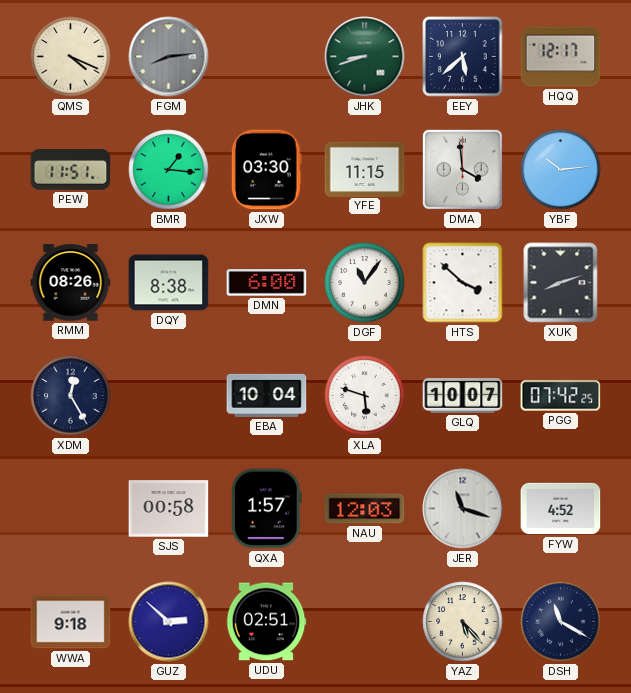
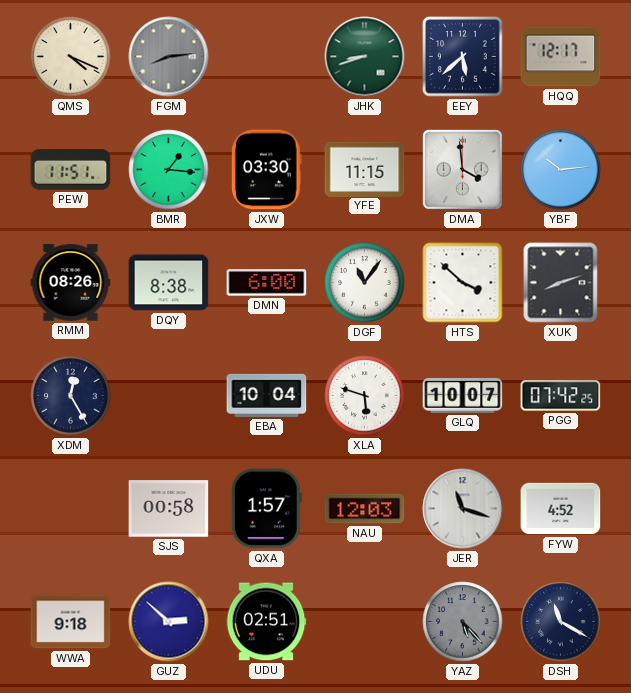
YAZ dial: cream -> grey
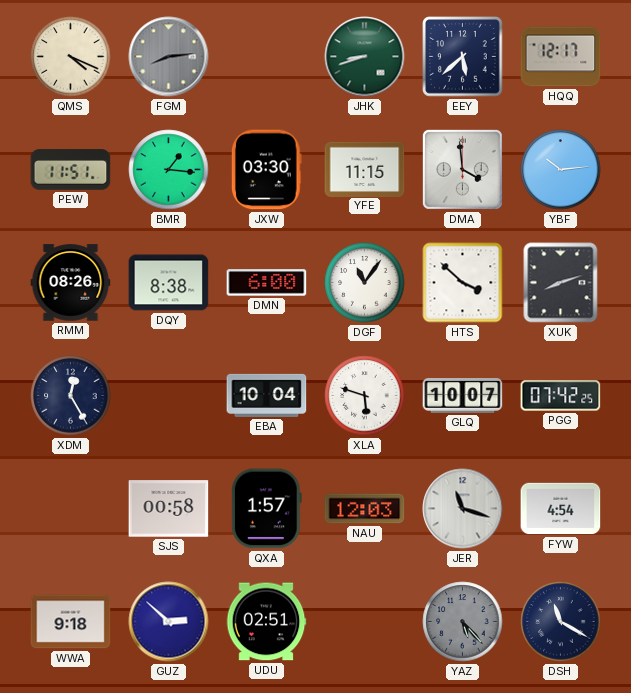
FYW: 4:52 -> 4:54
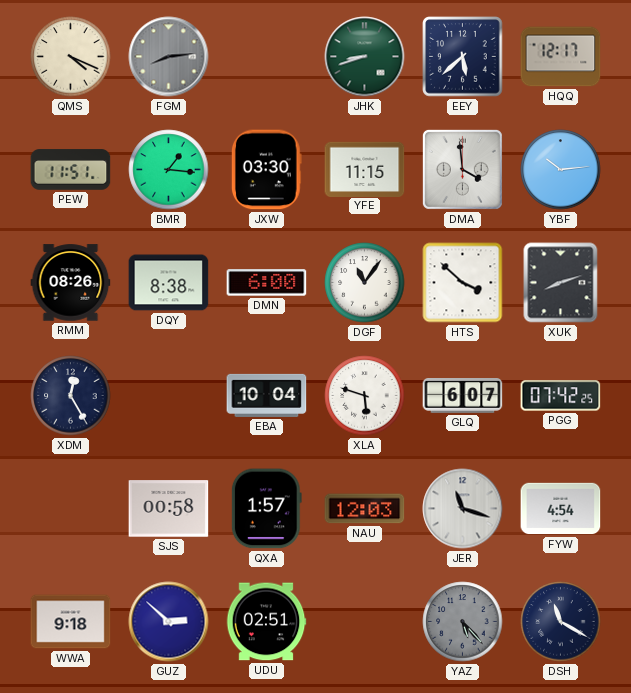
GLQ: 10:07 -> 6:07
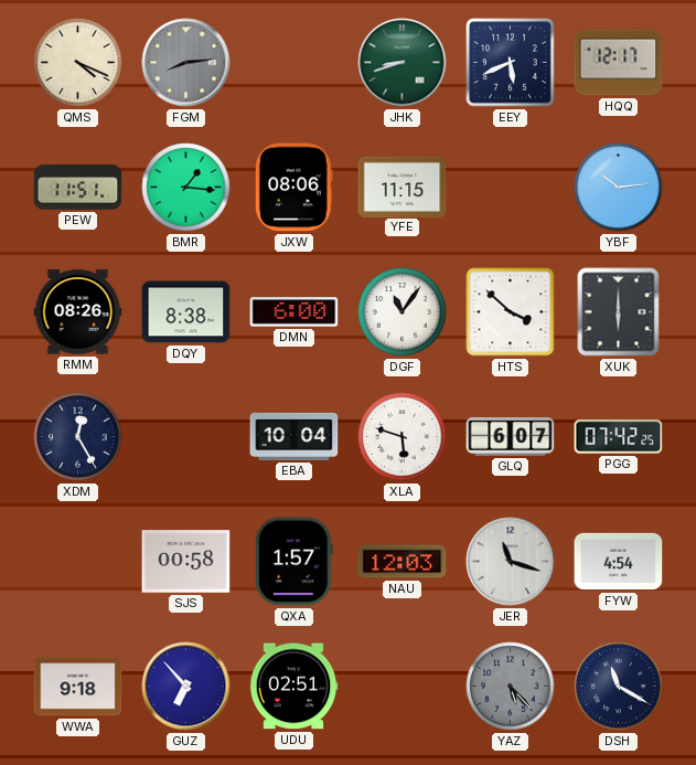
EEY: 5:38 -> 5:41
JXW: 03:30 -> 08:06
DMA: 3:59 -> none
XUK: 8:12 -> 6:00
GUZ: 2:52 -> 6:53
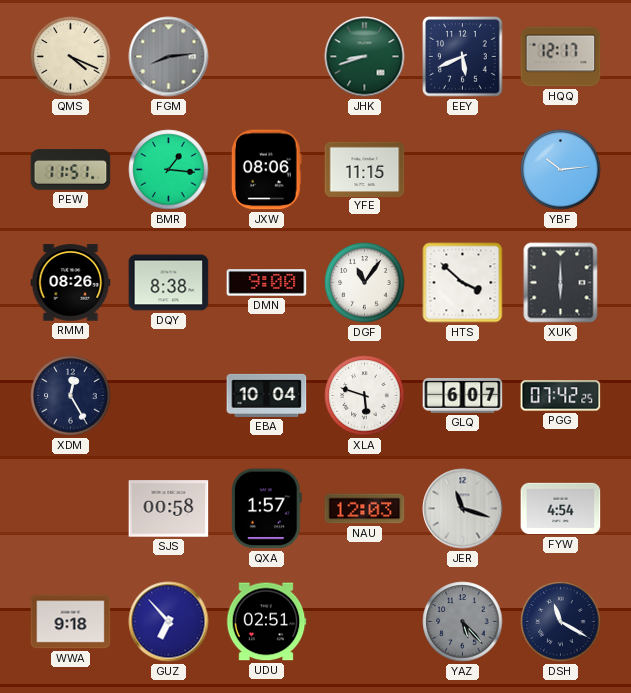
DMN: 6:00 -> 9:00
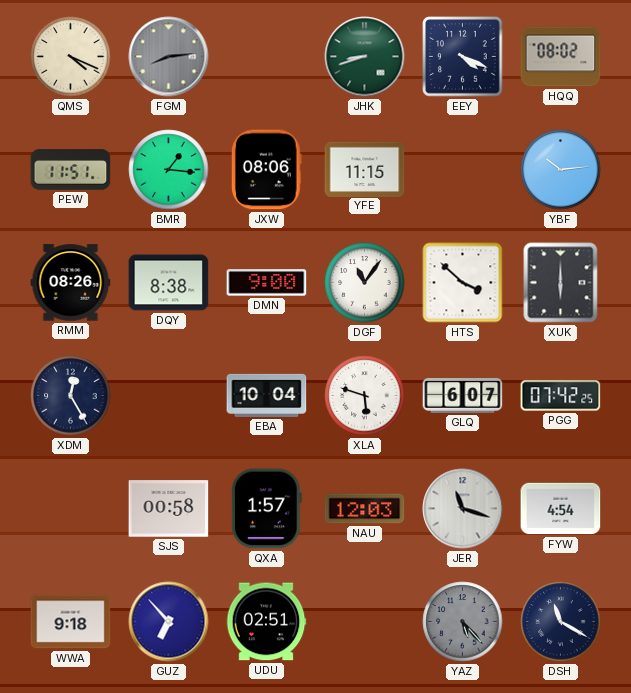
EEY: 5:41 -> 4:19
HQQ: 12:17 -> 08:02
